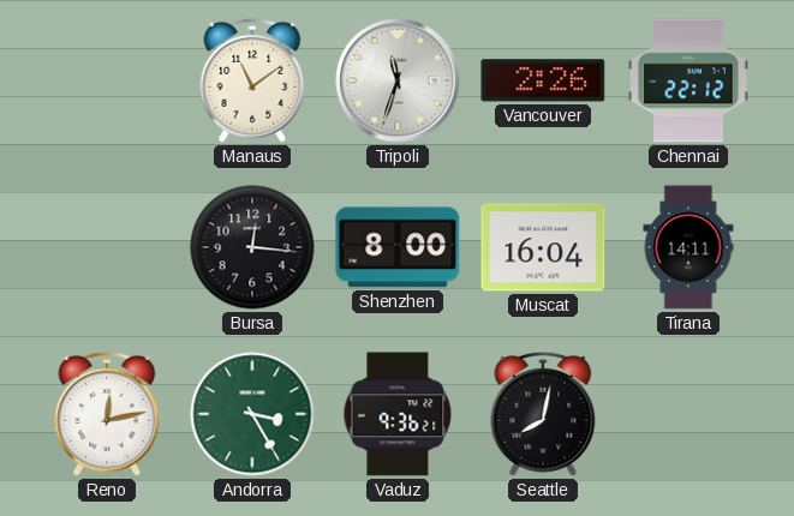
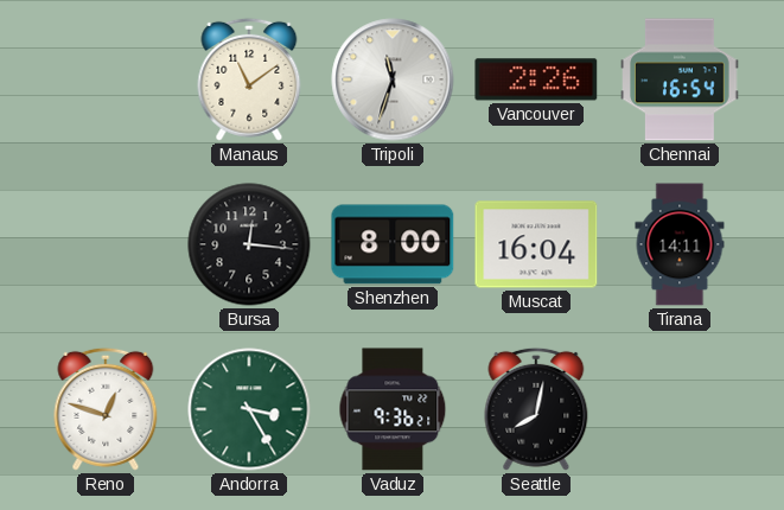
Chennai: 22:12 -> 16:54
Reno: 12:13 -> 12:48
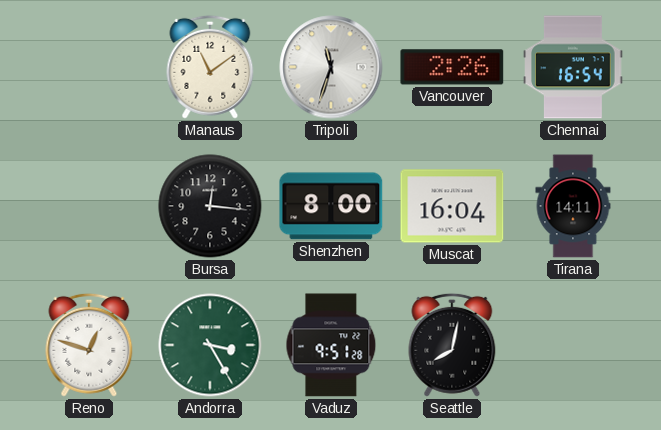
Vaduz: 9:36 -> 9:51
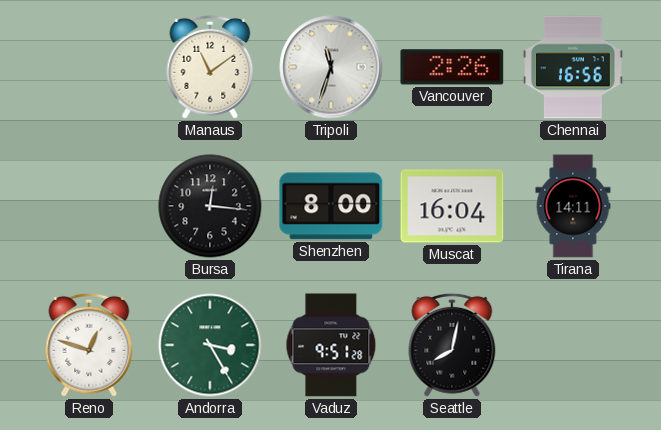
Chennai: 16:54 -> 16:56
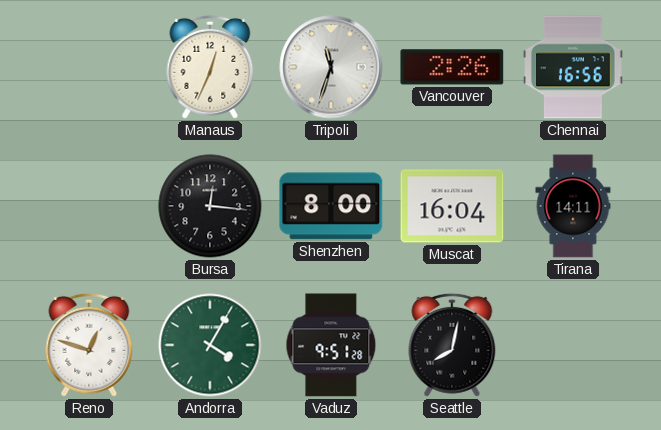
Manaus: 11:09 -> 12:34
Andorra: 3:25 -> 4:05
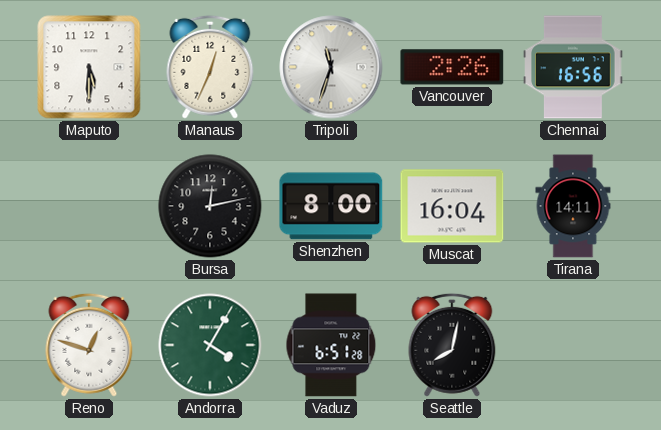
Maputo: none -> 5:30
Bursa: 12:16 -> 12:13
Vaduz: 9:51 -> 6:51
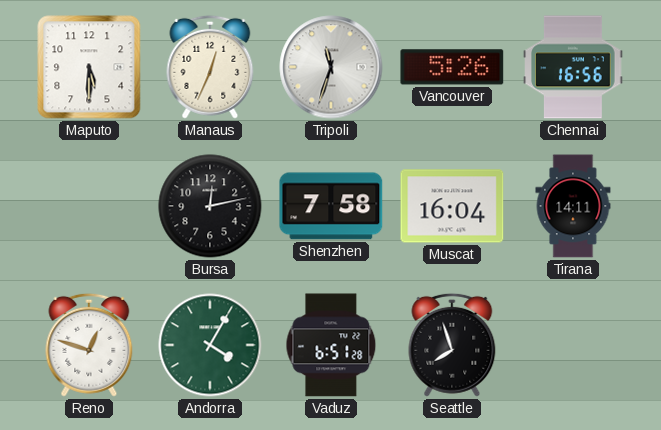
Vancouver: 2:26 -> 5:26
Shenzhen: 8:00 -> 7:58
Seattle: 8:02 -> 7:57
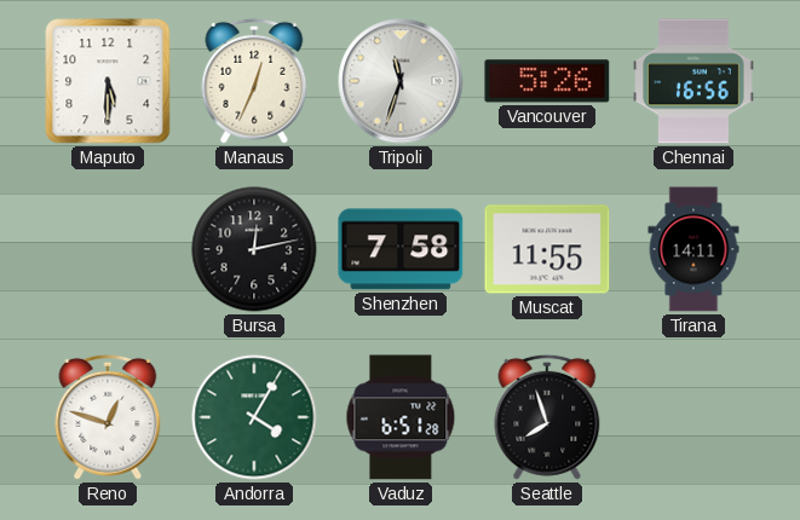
Muscat: 16:04 -> 11:55
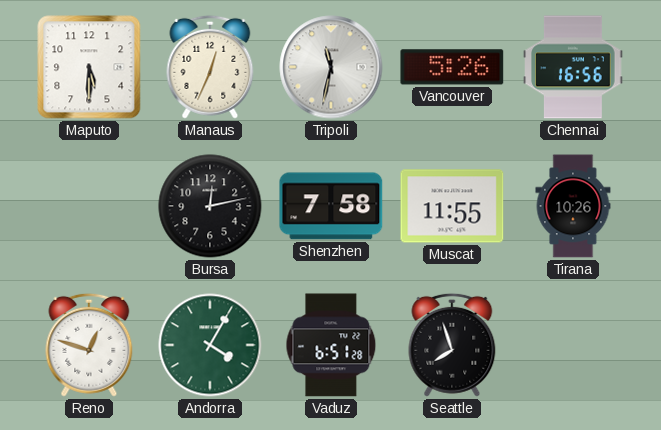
Tripoli: 11:33 -> 11:32
Tirana: 14:11 -> 10:26
